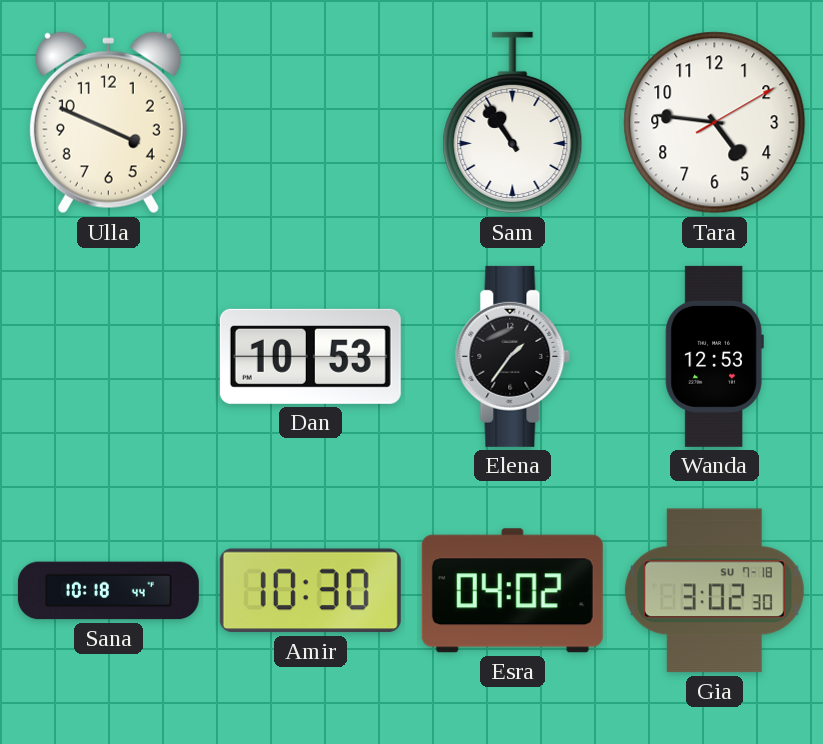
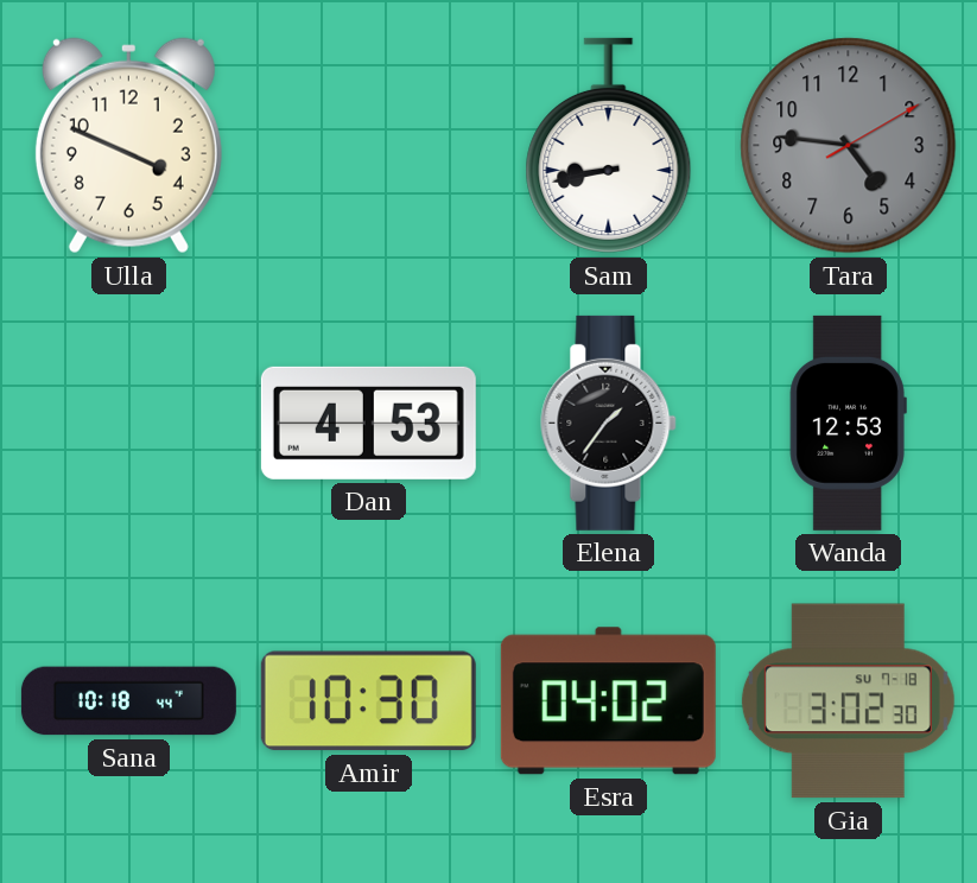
Sam: 10:54 -> 8:43
Tara dial: white -> grey
Dan: 10:53 -> 4:53
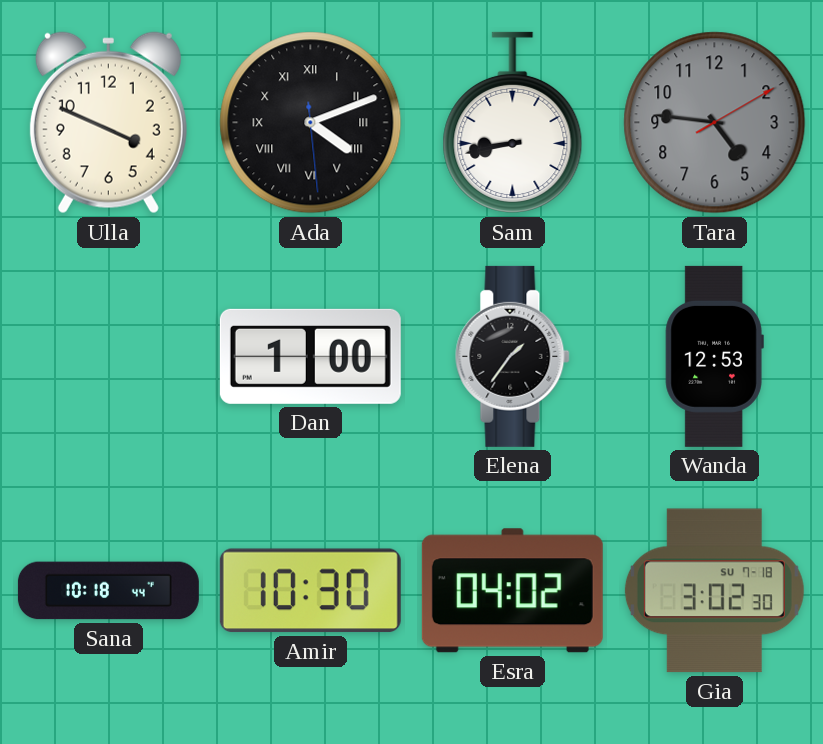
Ada: none -> 4:11
Dan: 4:53 -> 1:00
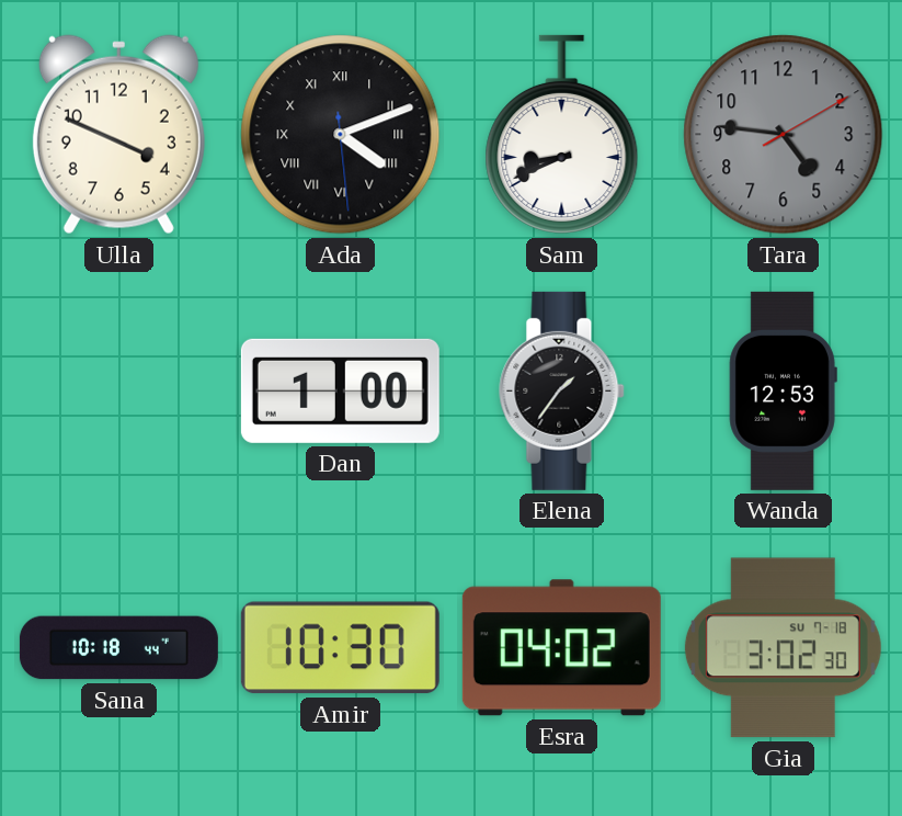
Sam: 8:43 -> 8:41
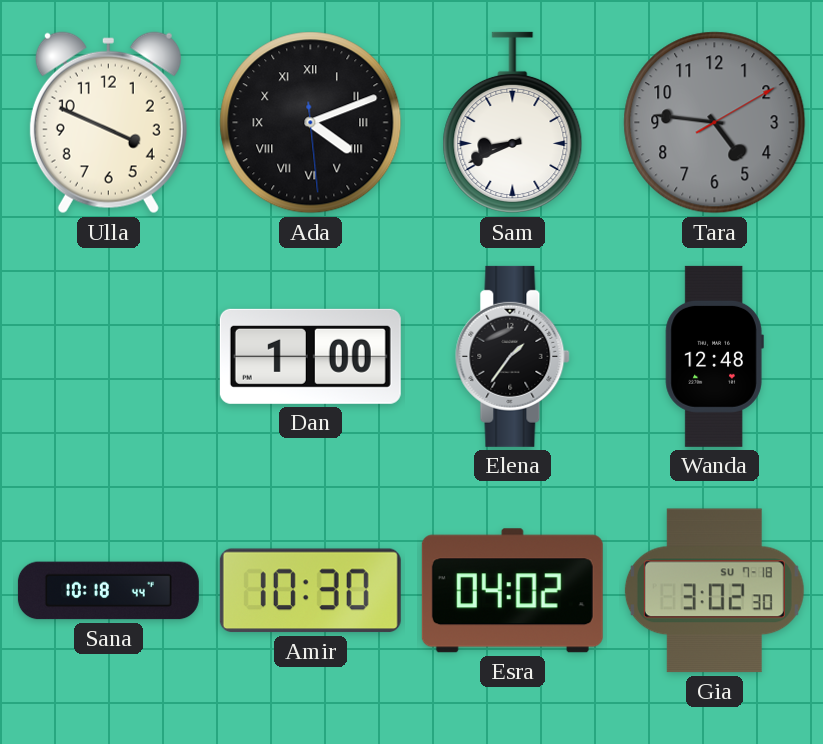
Wanda: 12:53 -> 12:48
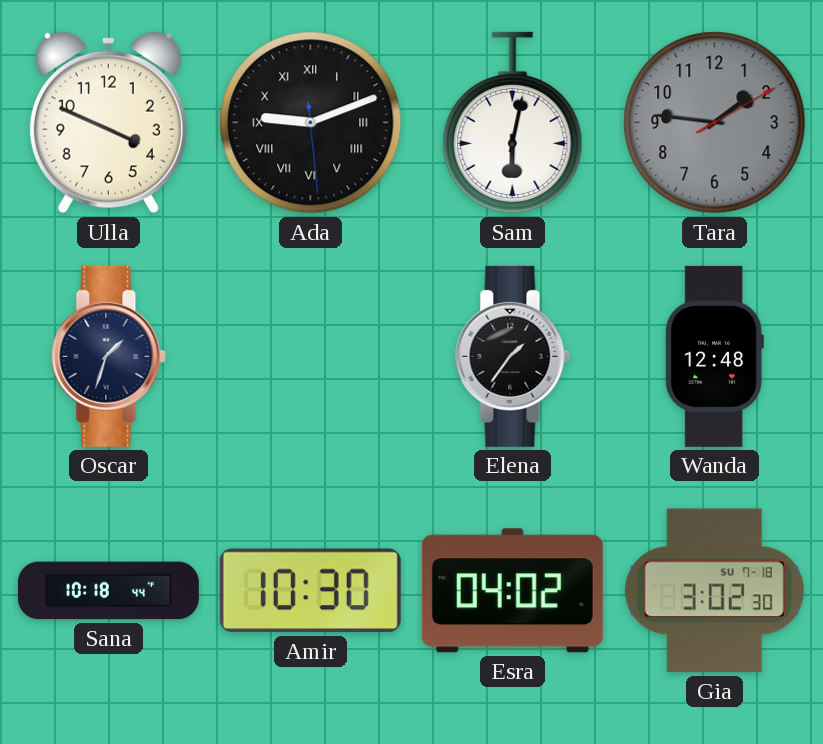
Ada: 4:11 -> 9:11
Sam: 8:41 -> 6:02
Tara: 4:46 -> 1:46
Oscar: none -> 1:33
Dan: 1:00 -> none
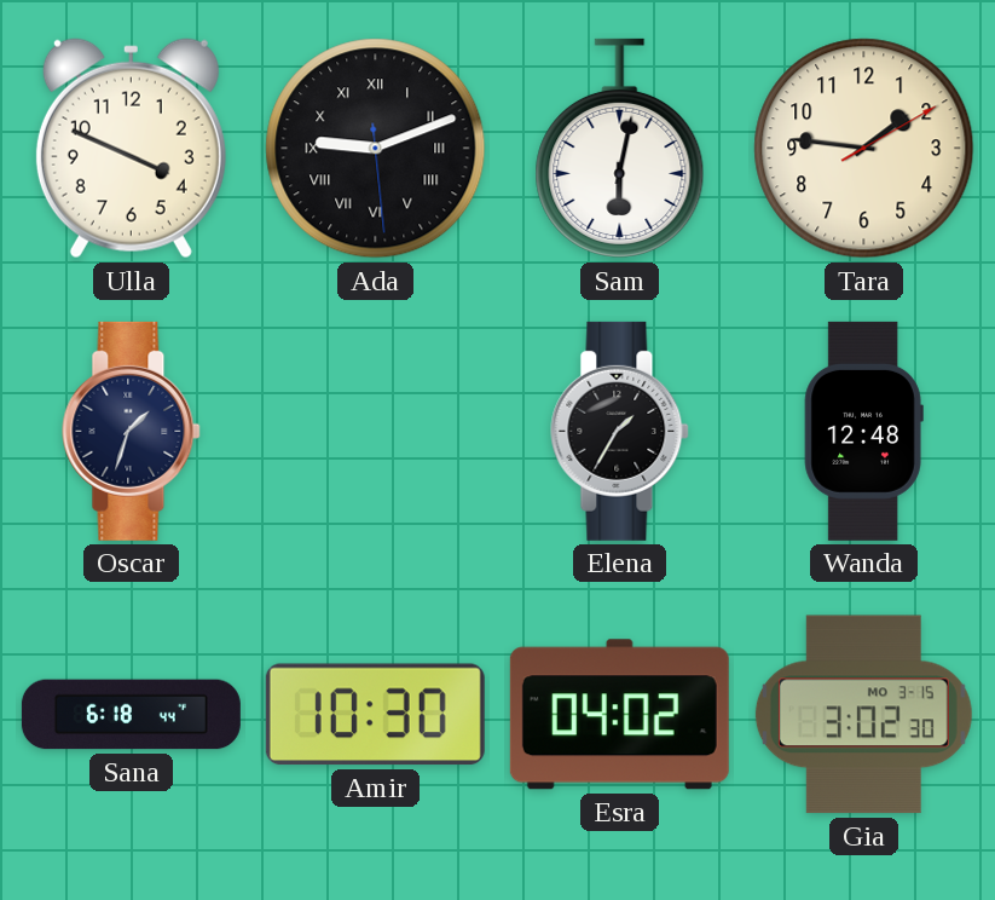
Tara dial: grey -> cream
Elena: 1:36 -> 1:35
Sana: 10:18 -> 6:18
Gia date: SU 7-18 -> MO 3-15
